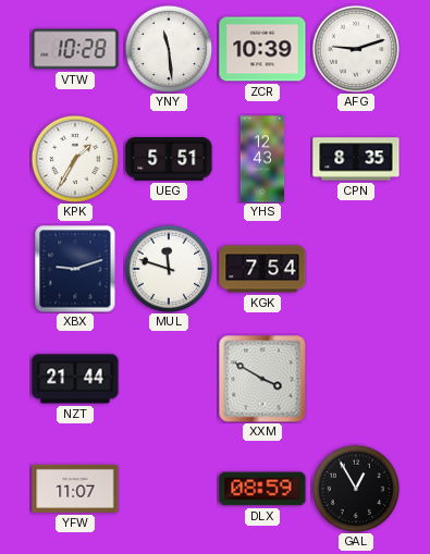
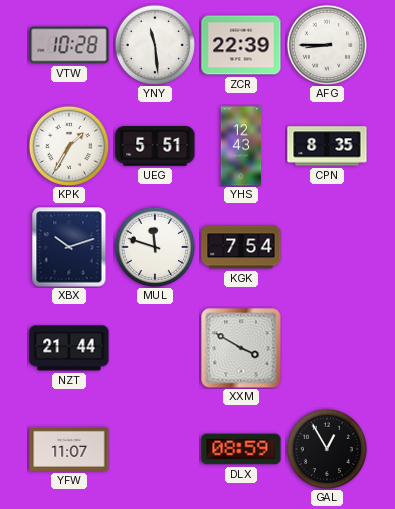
ZCR: 10:39 -> 22:39
AFG: 9:12 -> 8:45
XBX: 9:12 -> 10:12
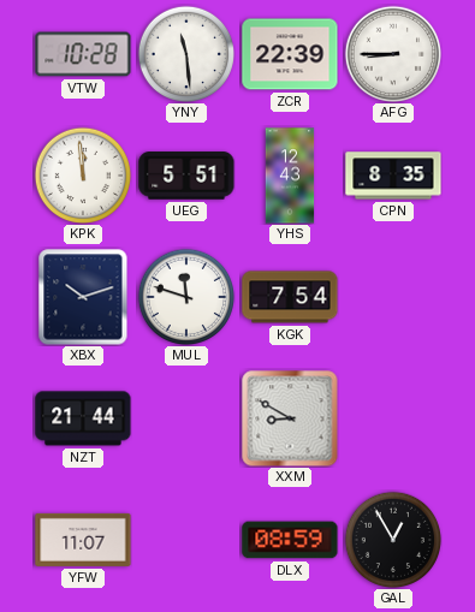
KPK: 1:35 -> 11:59
XXM: 3:50 -> 8:50
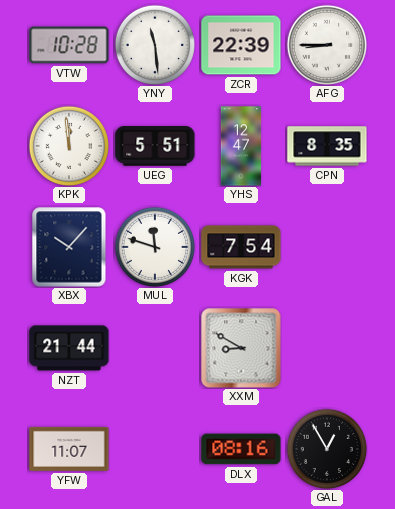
YHS: 12:43 -> 12:47
XBX: 10:12 -> 10:07
DLX: 08:59 -> 08:16
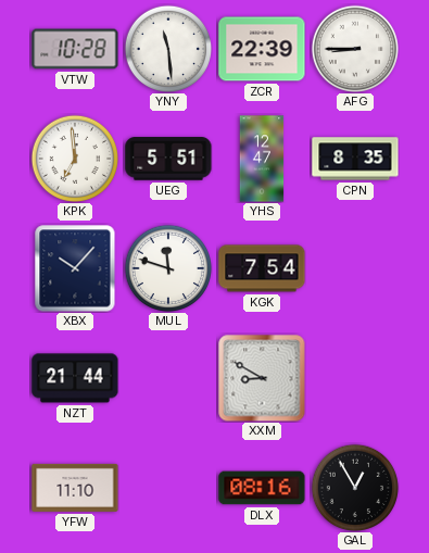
KPK: 11:59 -> 6:59
YFW: 11:07 -> 11:10
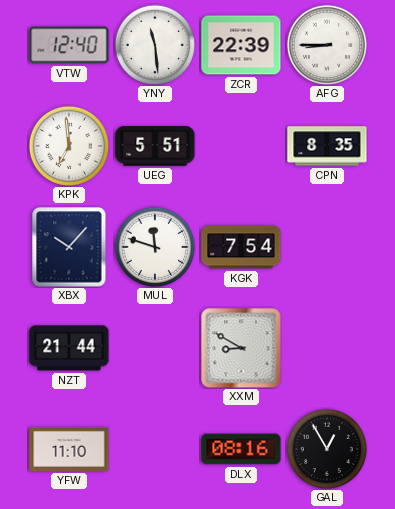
VTW: 10:28 -> 12:40
YHS: 12:47 -> none
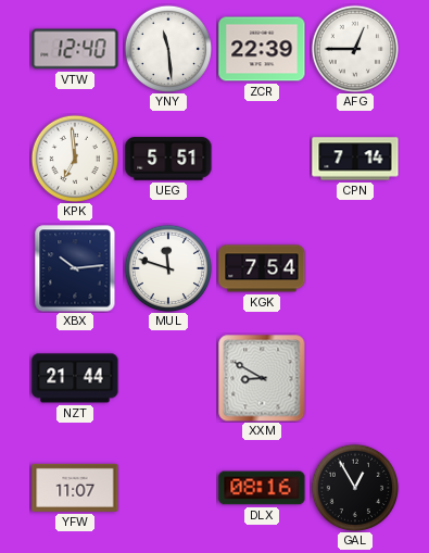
AFG: 8:45 -> 12:45
CPN: 8:35 -> 7:14
XBX: 10:07 -> 10:14
YFW: 11:10 -> 11:07
